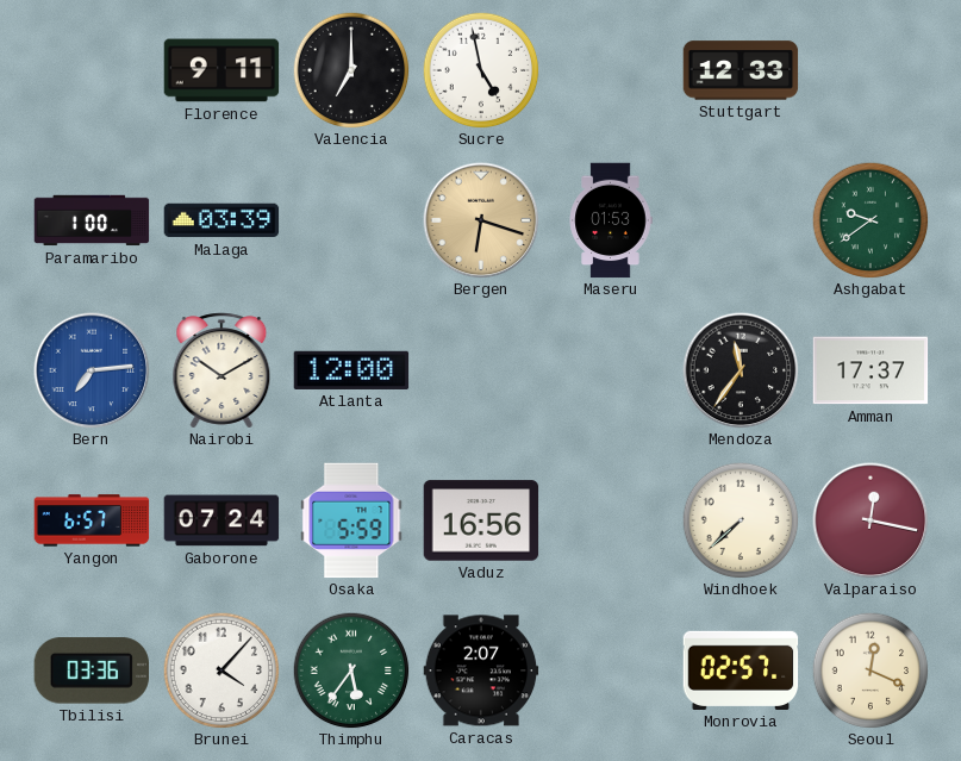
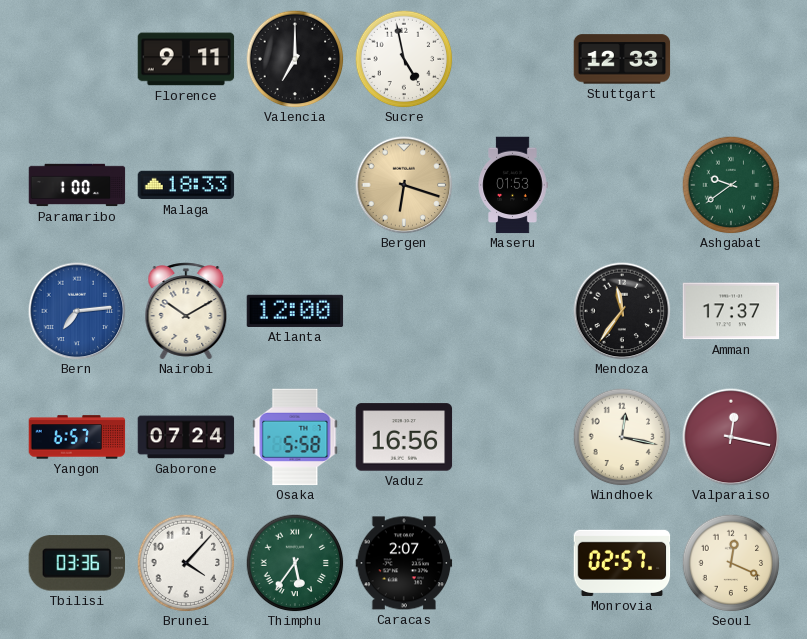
Malaga: 03:39 -> 18:33
Osaka: 5:59 -> 5:58
Windhoek: 7:38 -> 12:17
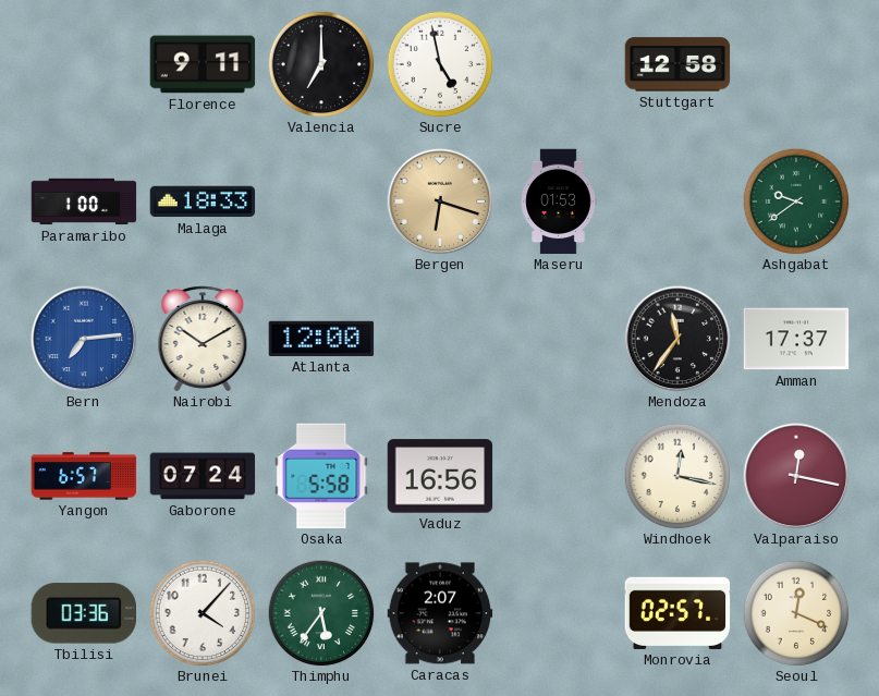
Stuttgart: 12:33 -> 12:58
